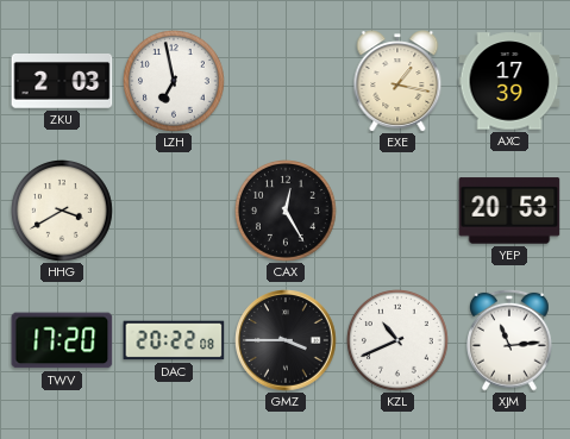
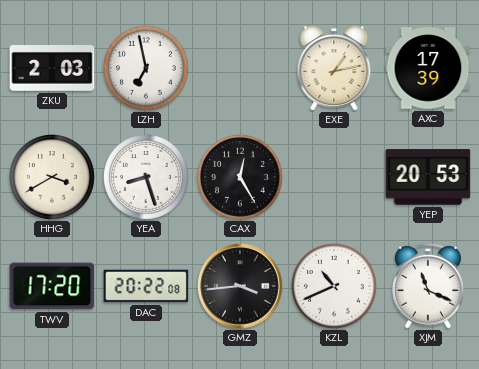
EXE: 1:17 -> 1:13
YEA: none -> 8:27
GMZ: 3:45 -> 3:44
XJM: 11:14 -> 11:19
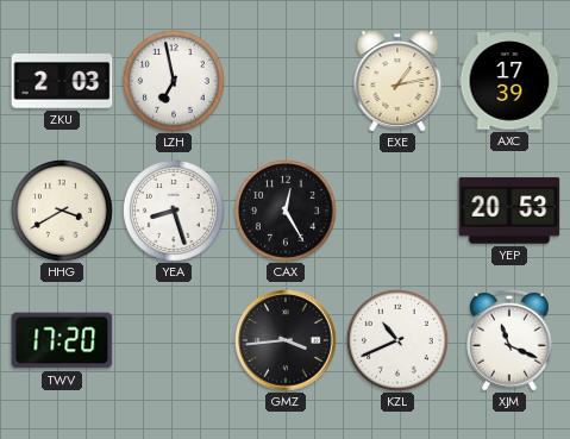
DAC: 20:22 -> none
